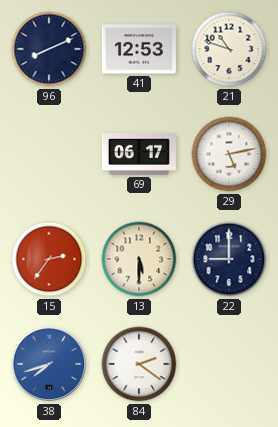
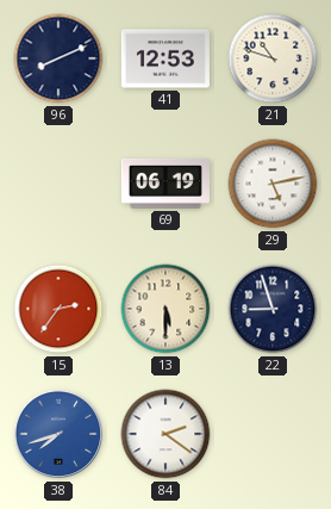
69: 06:17 -> 06:19
22: 9:00 -> 8:57
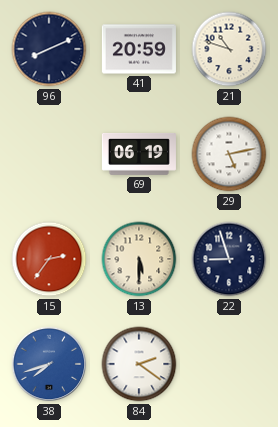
41: 12:53 -> 20:59
